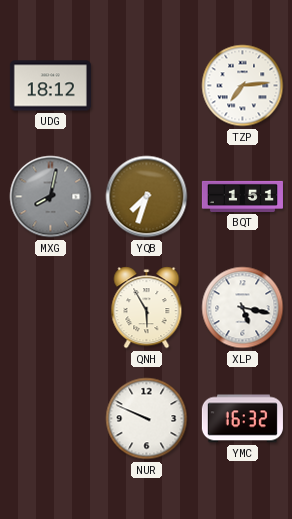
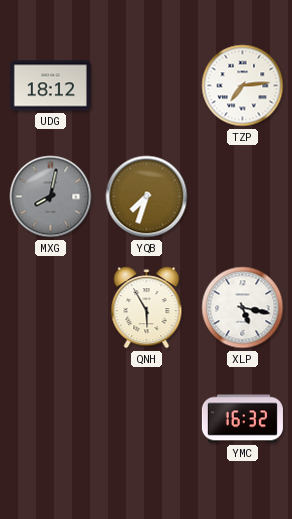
BQT: 1:51 -> none
NUR: 9:49 -> none
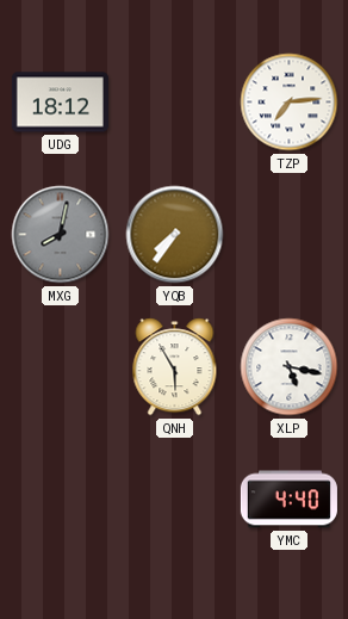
YQB: 7:33 -> 7:36
YMC: 16:32 -> 4:40
